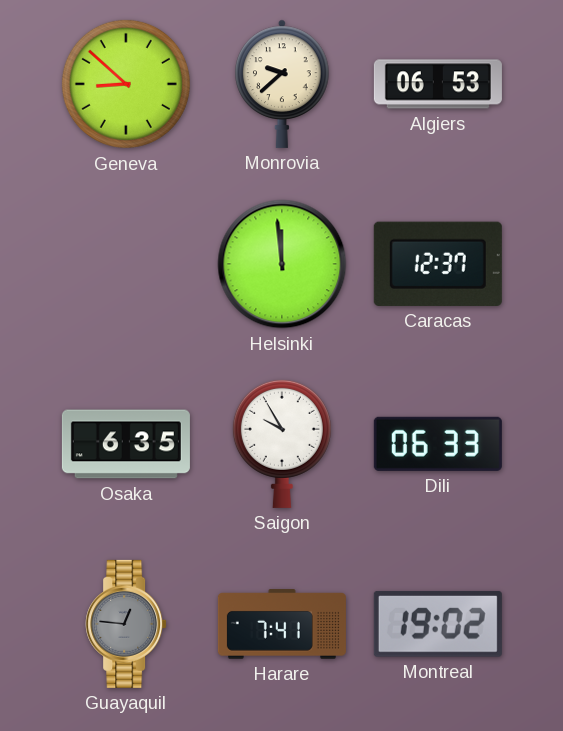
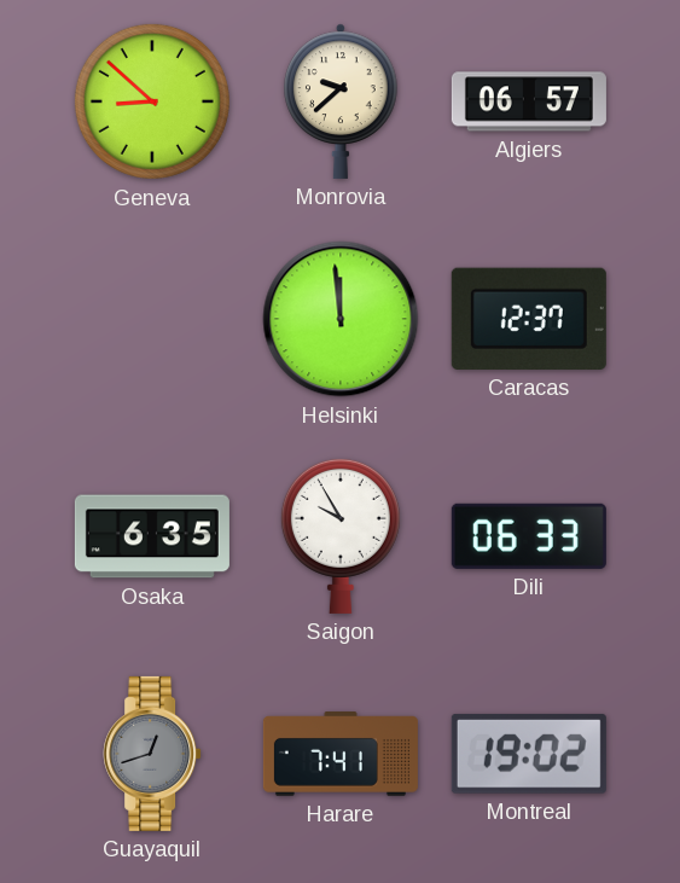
Algiers: 06:53 -> 06:57
Guayaquil: 12:46 -> 12:42
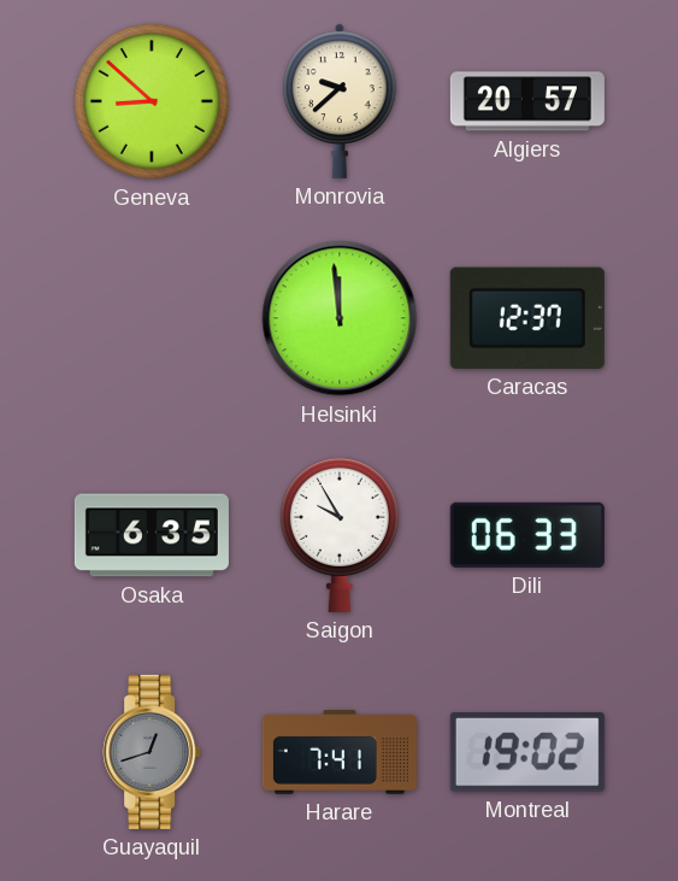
Algiers: 06:57 -> 20:57
